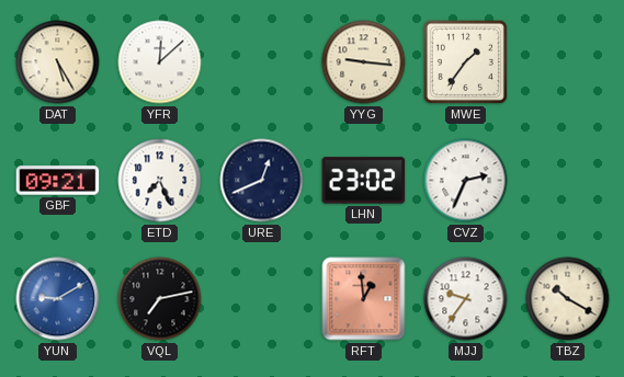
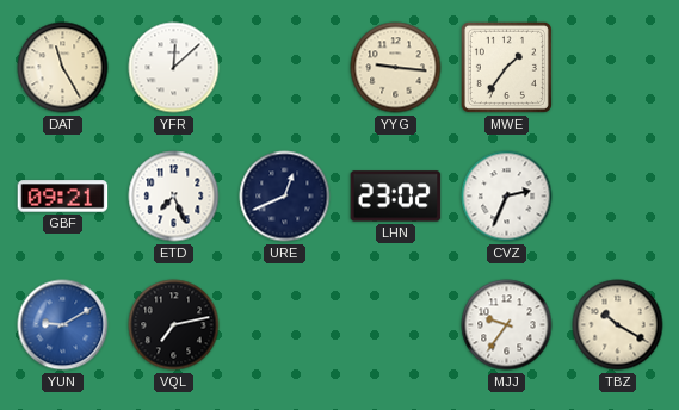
DAT: 5:25 -> 11:25
RFT: 12:59 -> none
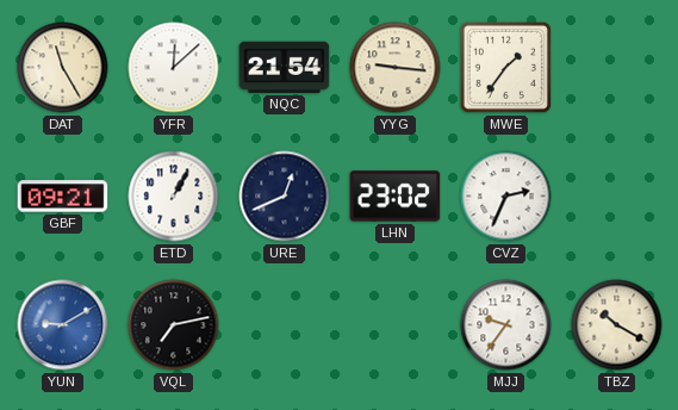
NQC: none -> 21:54
ETD: 7:26 -> 1:05
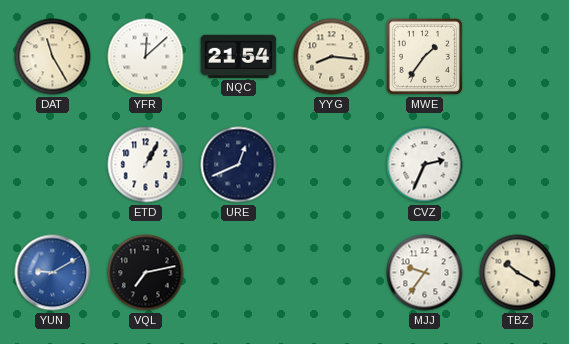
YYG: 9:16 -> 8:16
GBF: 09:21 -> none
LHN: 23:02 -> none
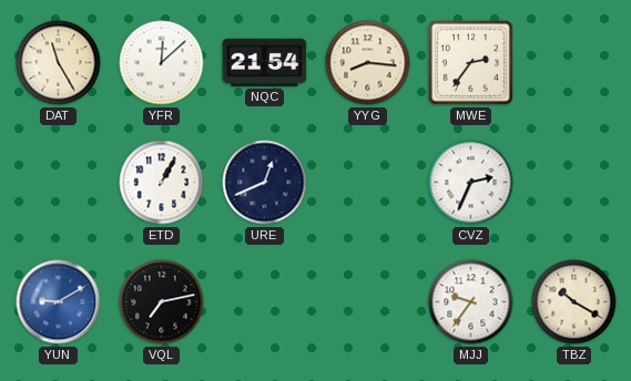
MWE: 1:36 -> 2:36
